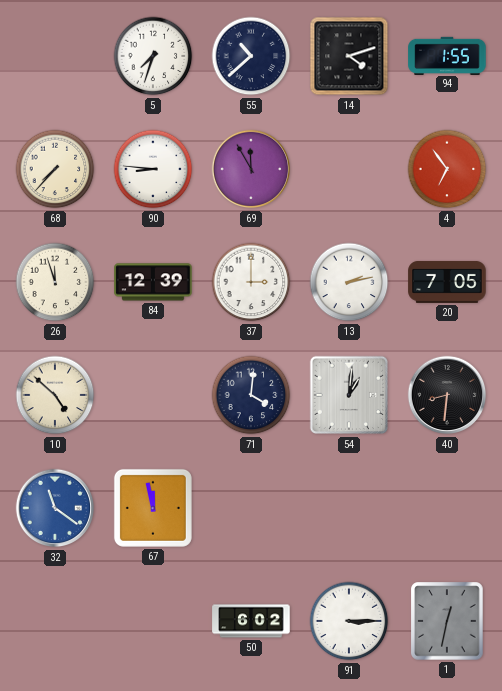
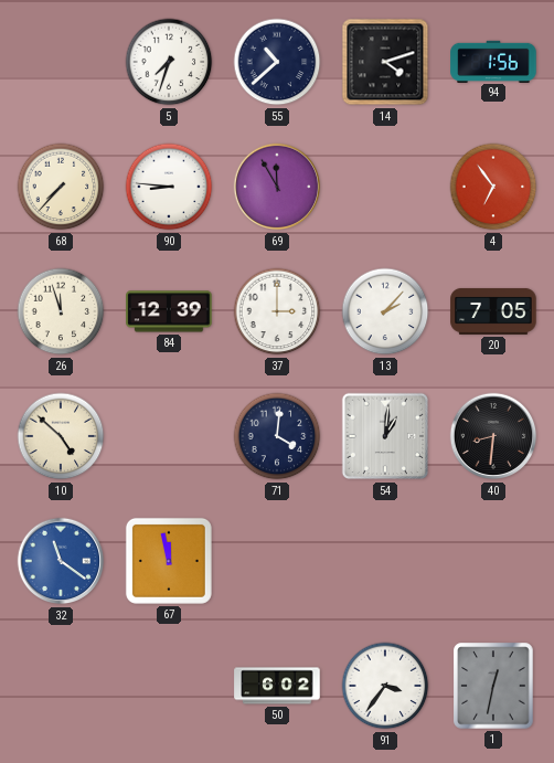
94: 1:55 -> 1:56
13: 2:13 -> 2:07
91: 3:15 -> 3:36
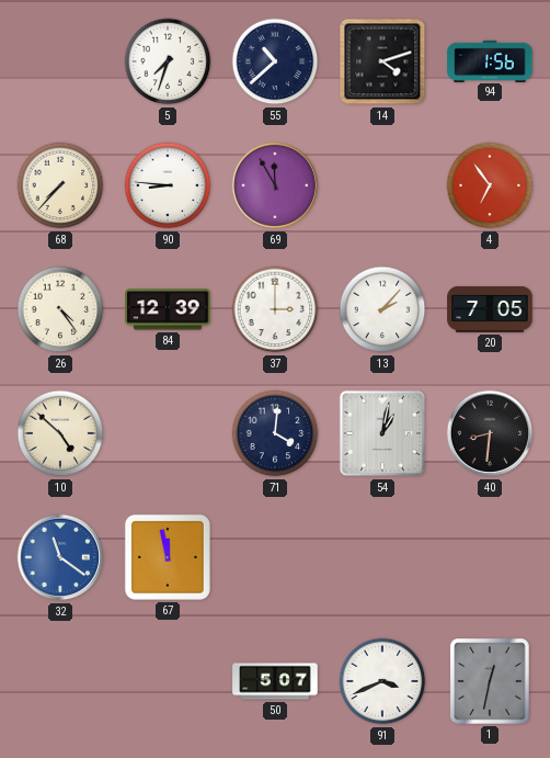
26: 11:57 -> 4:24
54: 1:01 -> 1:02
50: 6:02 -> 5:07
91: 3:36 -> 3:41
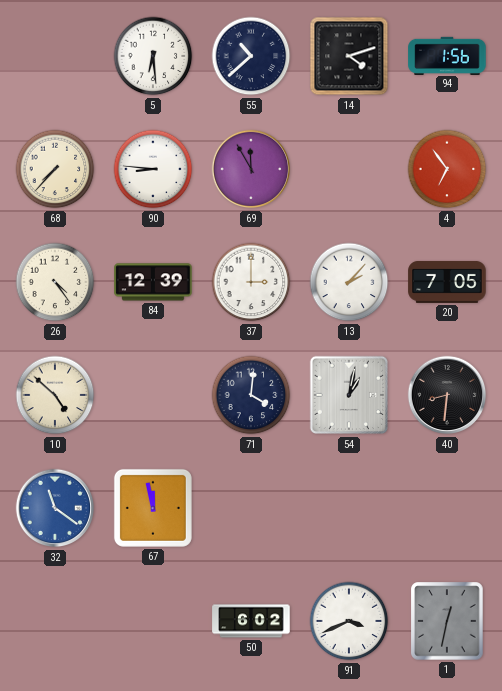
5: 7:33 -> 6:29
50: 5:07 -> 6:02
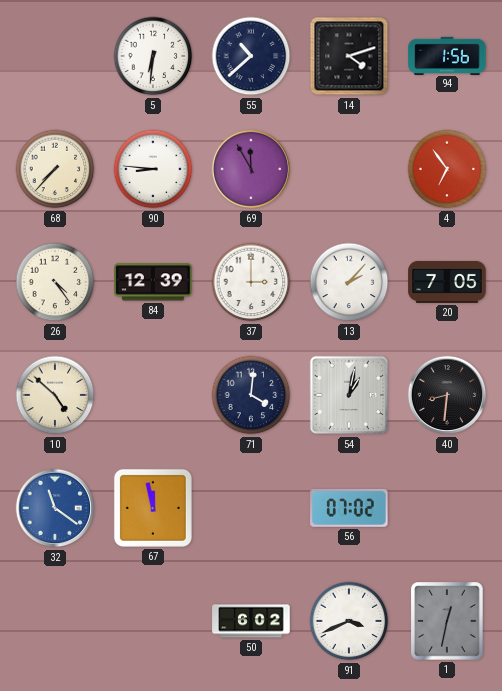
5: 6:29 -> 6:31
56: none -> 07:02
